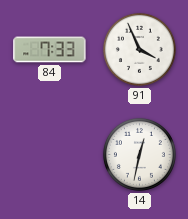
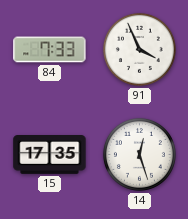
15: none -> 17:35
14: 12:32 -> 12:27
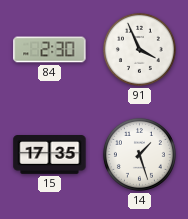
84: 7:33 -> 2:30
14: 12:27 -> 1:27
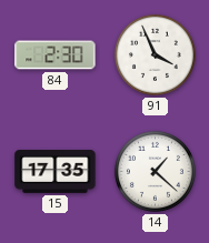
14: 1:27 -> 1:22
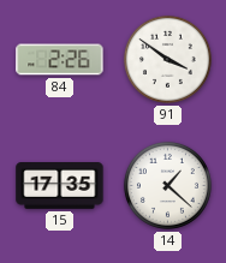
84: 2:30 -> 2:26
91: 3:56 -> 3:51
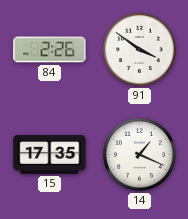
14: 1:22 -> 1:19
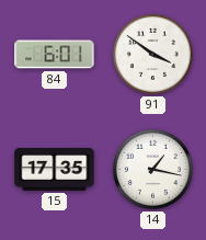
84: 2:26 -> 6:01
14: 1:19 -> 1:17
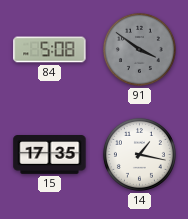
84: 6:01 -> 5:08
91 dial: white -> grey
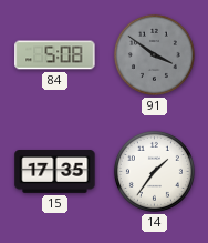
14: 1:17 -> 1:36
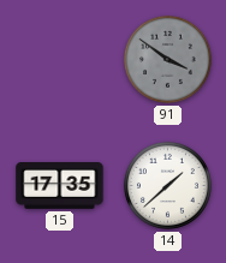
84: 5:08 -> none
14: 1:36 -> 1:38
